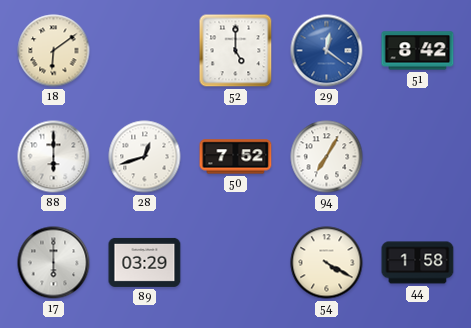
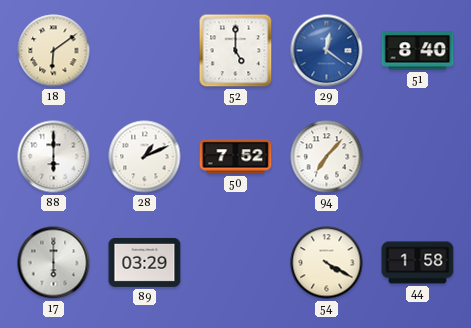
51: 8:42 -> 8:40
28: 12:42 -> 1:11
94: 7:05 -> 7:07
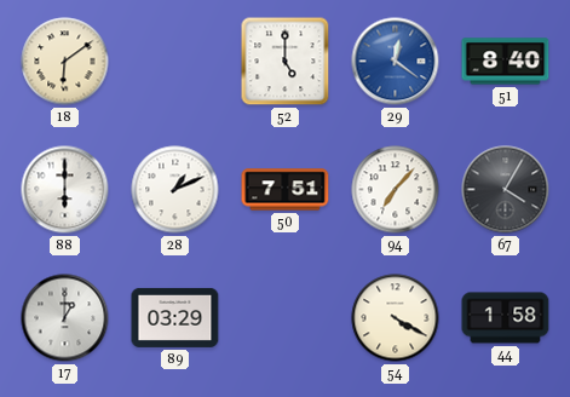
50: 7:52 -> 7:51
67: none -> 4:05
17: 6:00 -> 1:00
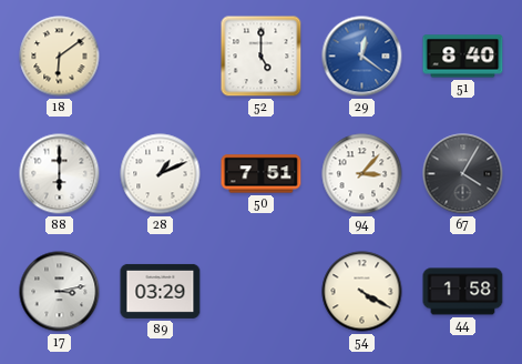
94: 7:07 -> 3:07
17: 1:00 -> 3:13
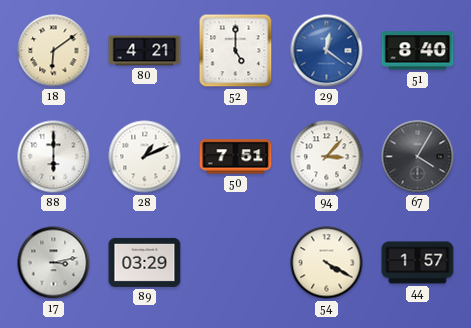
80: none -> 4:21
44: 1:58 -> 1:57
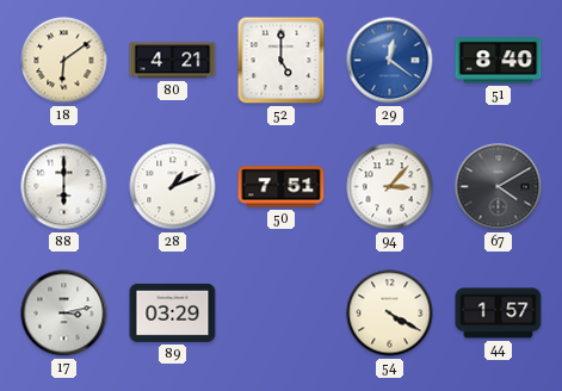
67: 4:05 -> 4:10
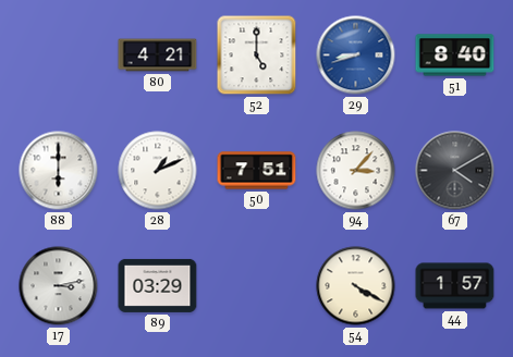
18: 6:09 -> none
29: 12:21 -> 8:42
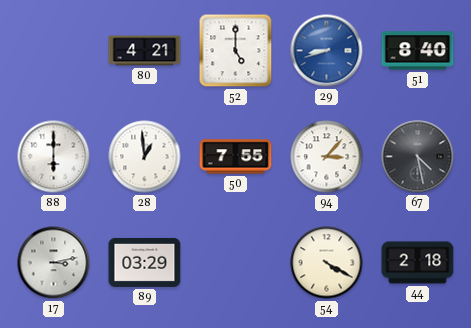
28: 1:11 -> 12:59
50: 7:51 -> 7:55
67: 4:10 -> 4:28
44: 1:57 -> 2:18
